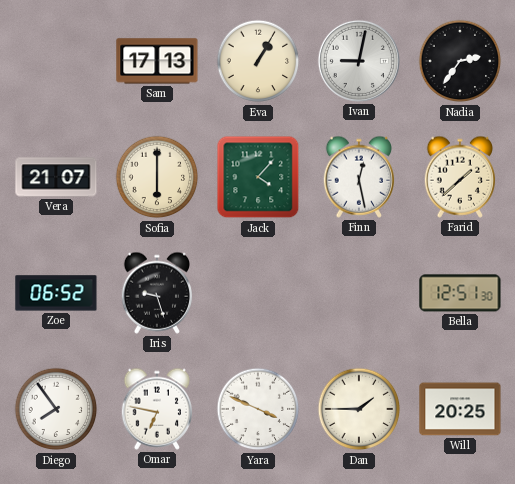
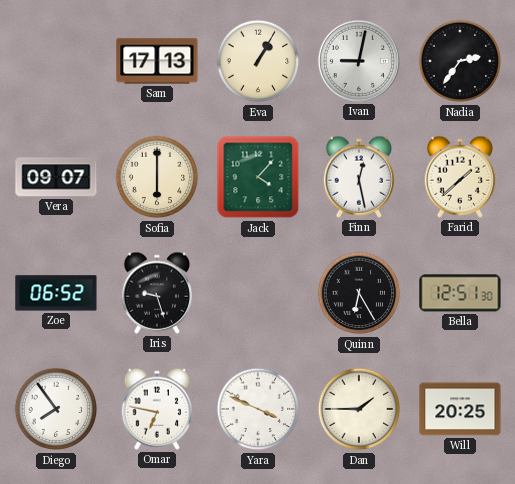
Vera: 21:07 -> 09:07
Quinn: none -> 6:25
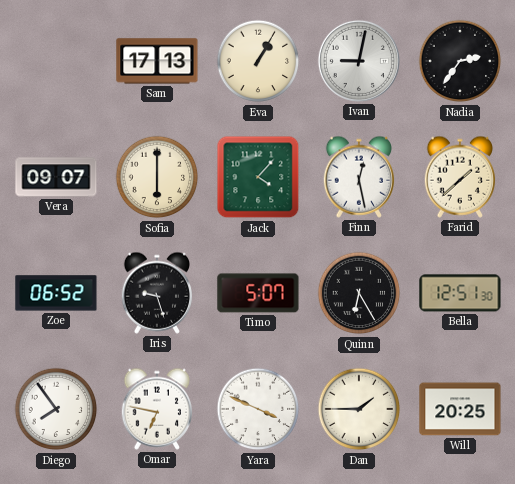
Timo: none -> 5:07
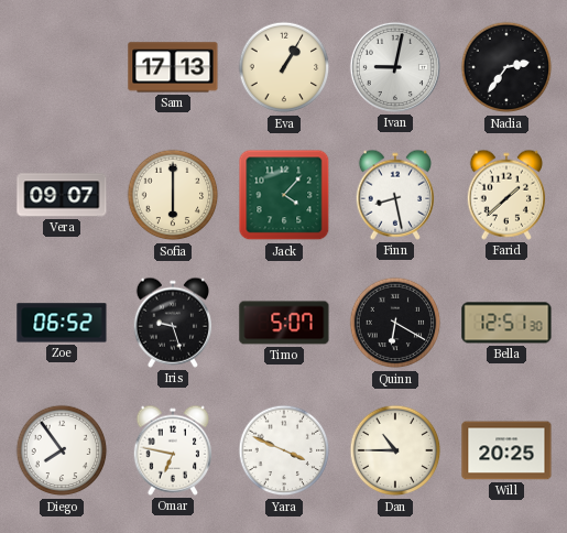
Finn: 12:28 -> 8:28
Quinn: 6:25 -> 6:20
Dan: 1:45 -> 10:45
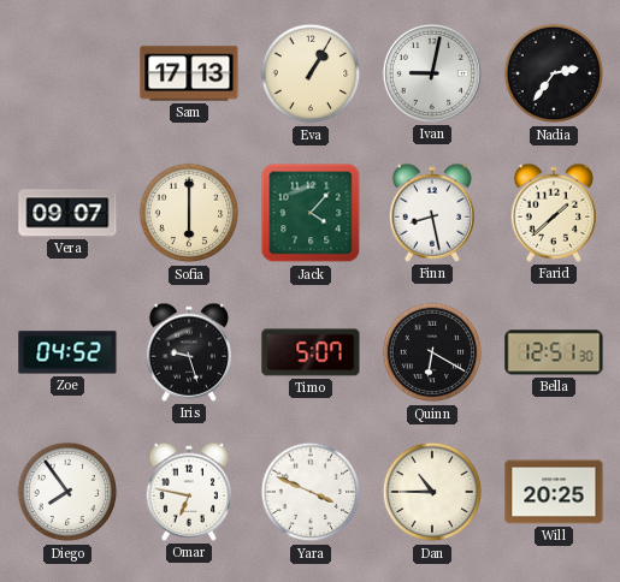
Zoe: 06:52 -> 04:52
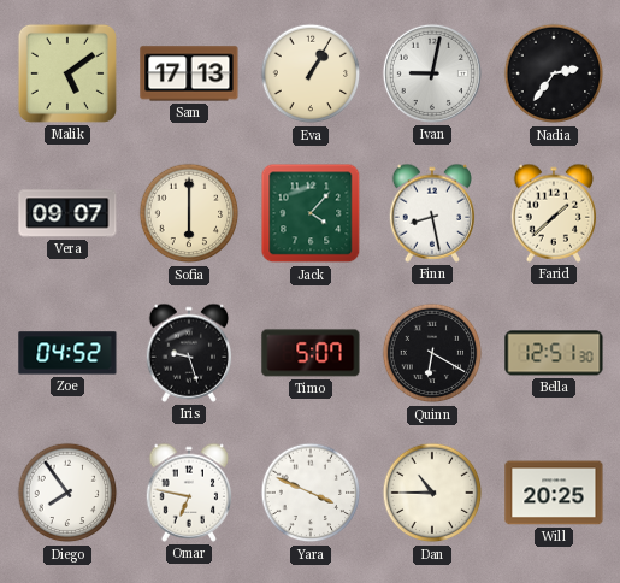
Malik: none -> 5:09
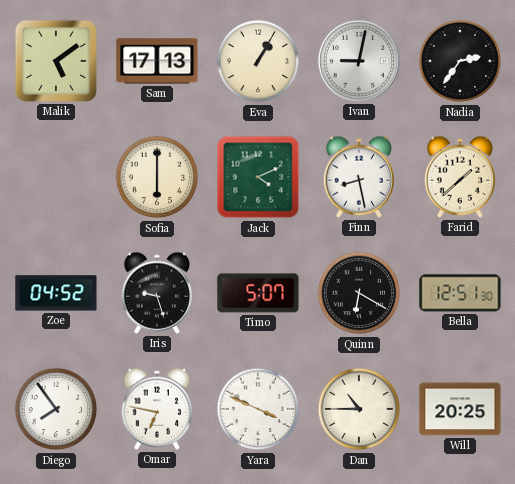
Vera: 09:07 -> none
Jack: 4:07 -> 4:11
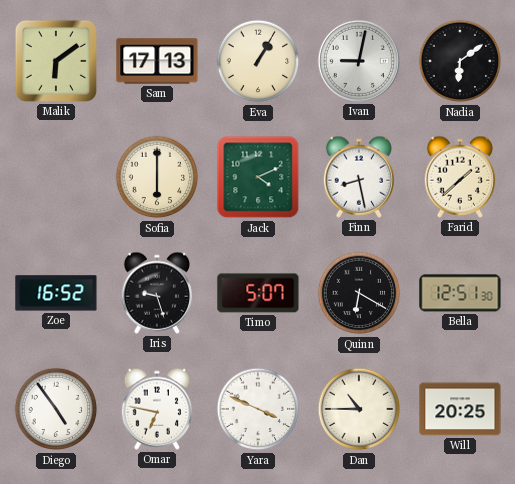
Malik: 5:09 -> 6:09
Nadia: 2:36 -> 6:09
Zoe: 04:52 -> 16:52
Diego: 7:54 -> 4:54
